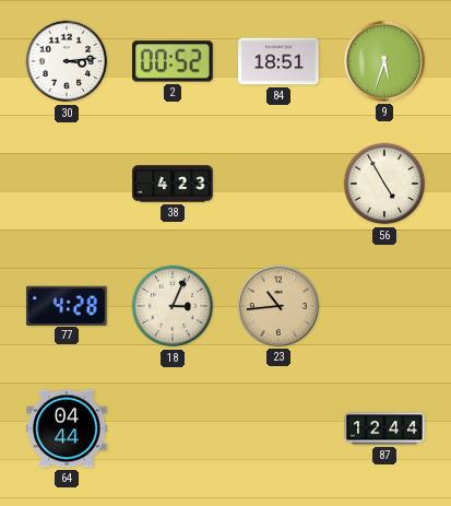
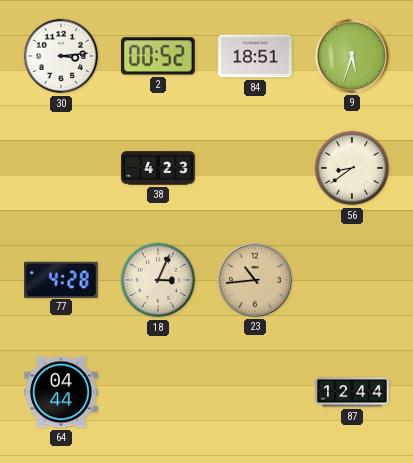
56: 4:55 -> 8:39
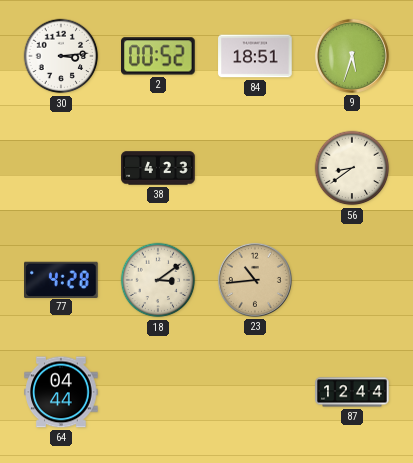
18: 3:04 -> 3:09
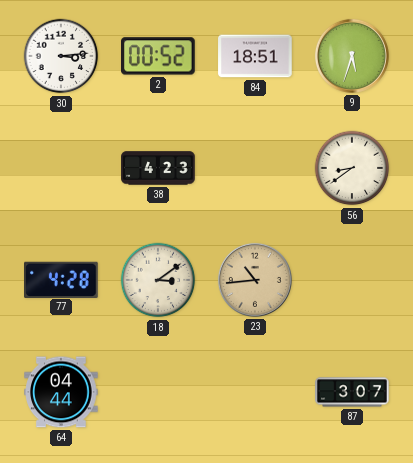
87: 12:44 -> 3:07
